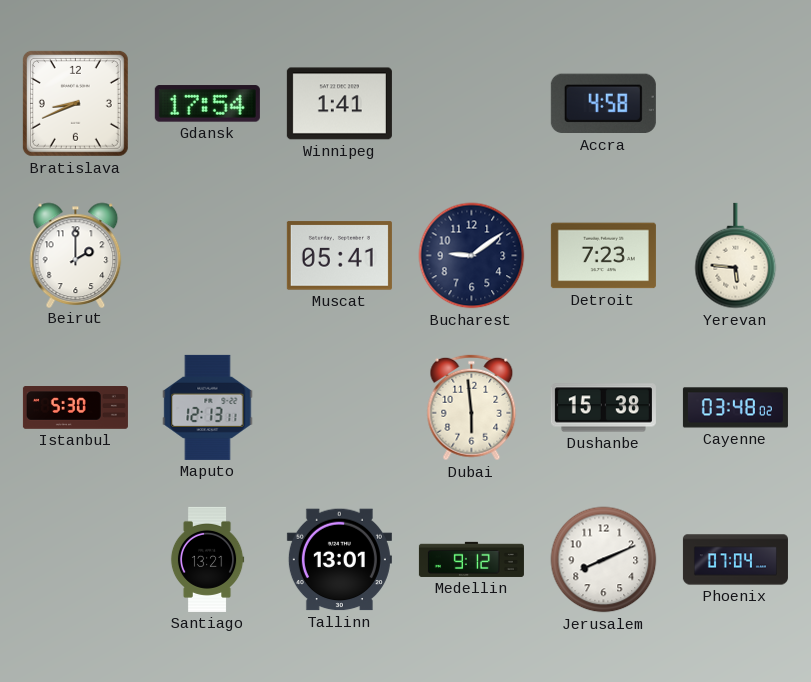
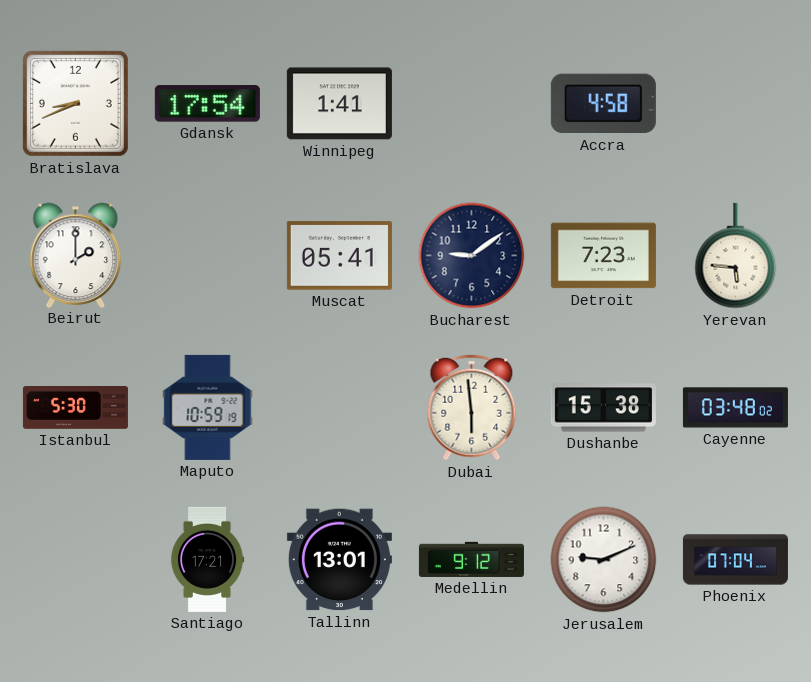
Maputo: 12:13 -> 10:59
Santiago: 13:21 -> 17:21
Jerusalem: 8:11 -> 9:11
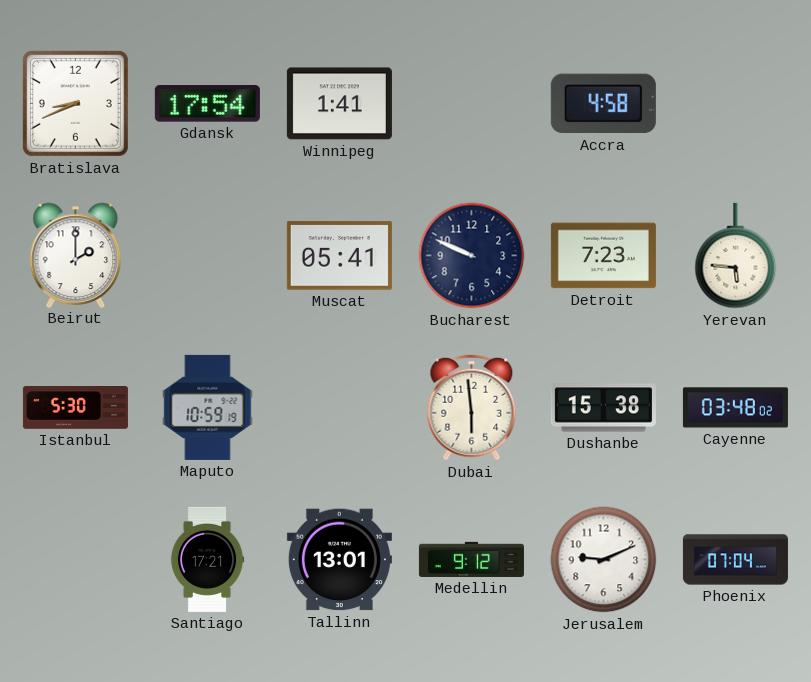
Bucharest: 9:09 -> 9:49
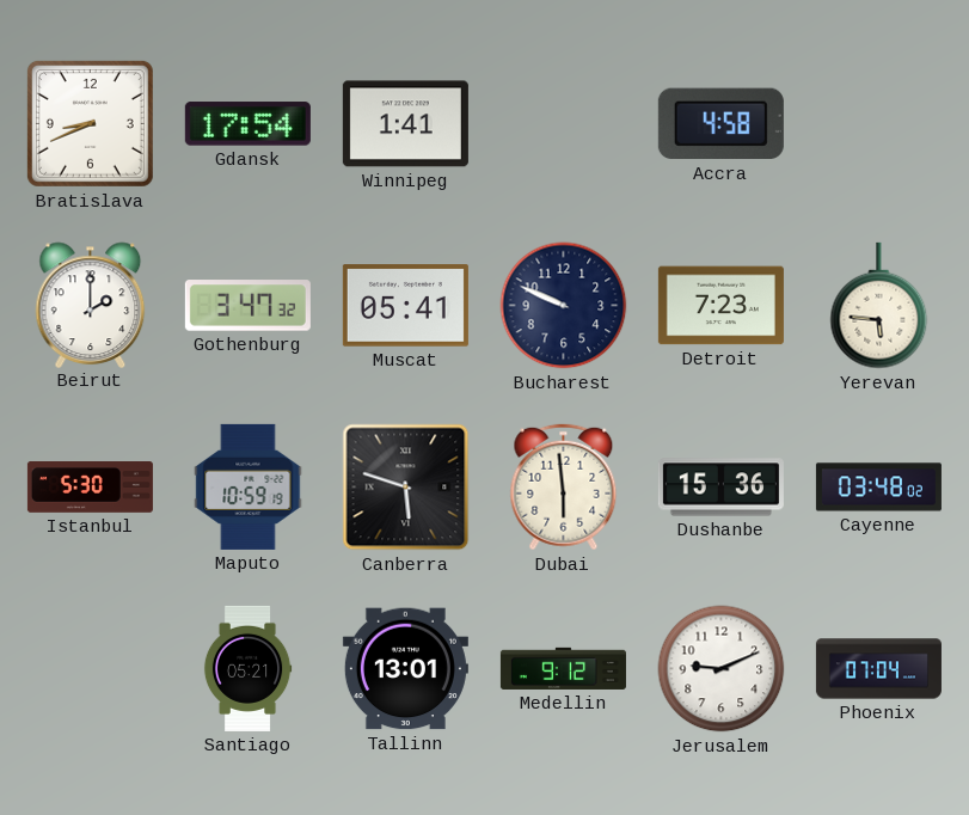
Gothenburg: none -> 3:47
Canberra: none -> 5:48
Dushanbe: 15:38 -> 15:36
Santiago: 17:21 -> 05:21
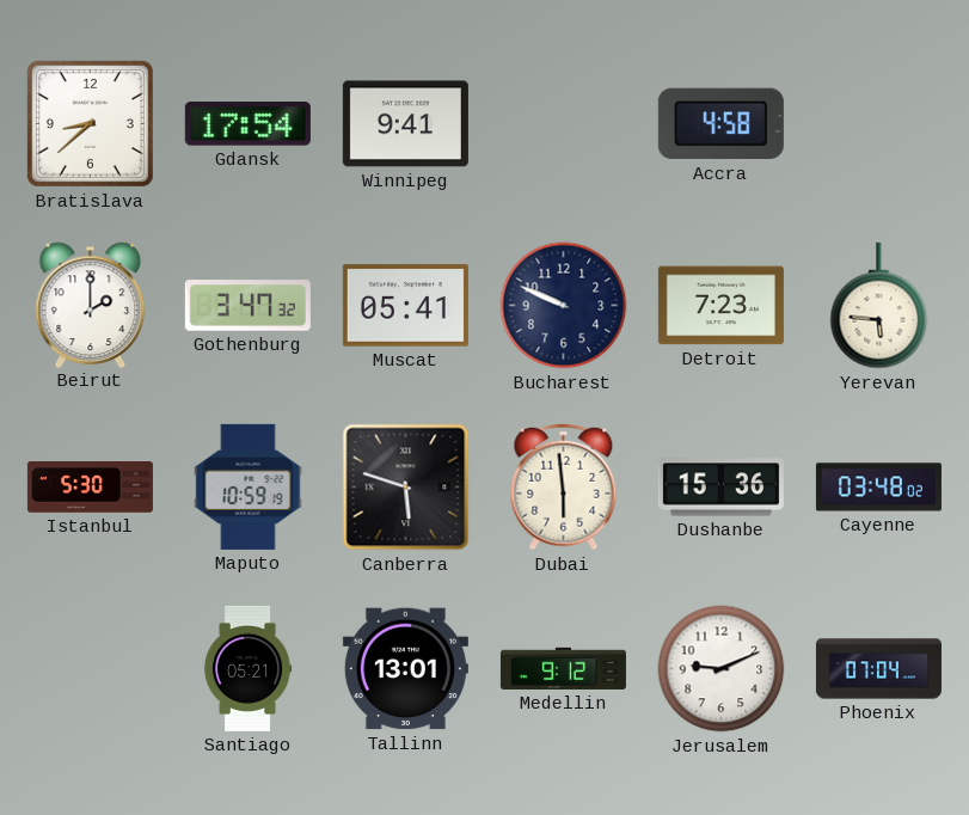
Bratislava: 8:41 -> 8:38
Winnipeg: 1:41 -> 9:41
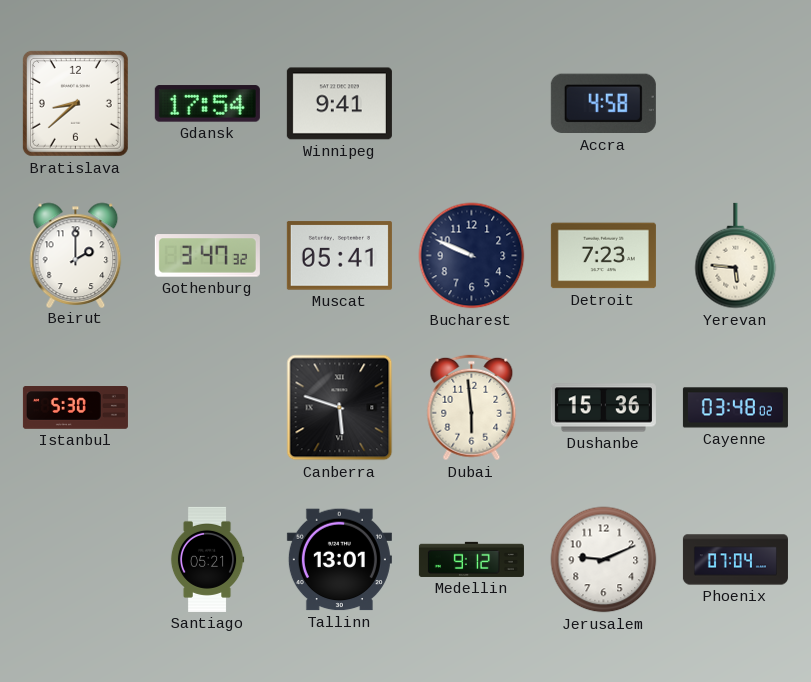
Maputo: 10:59 -> none
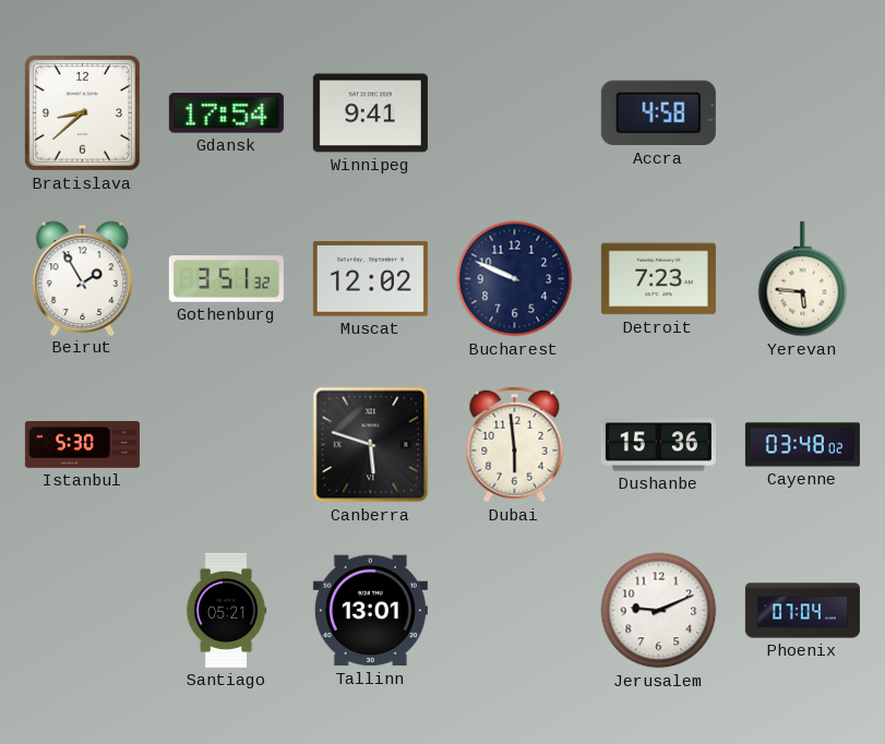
Beirut: 2:00 -> 1:55
Gothenburg: 3:47 -> 3:51
Muscat: 05:41 -> 12:02
Medellin: 9:12 -> none
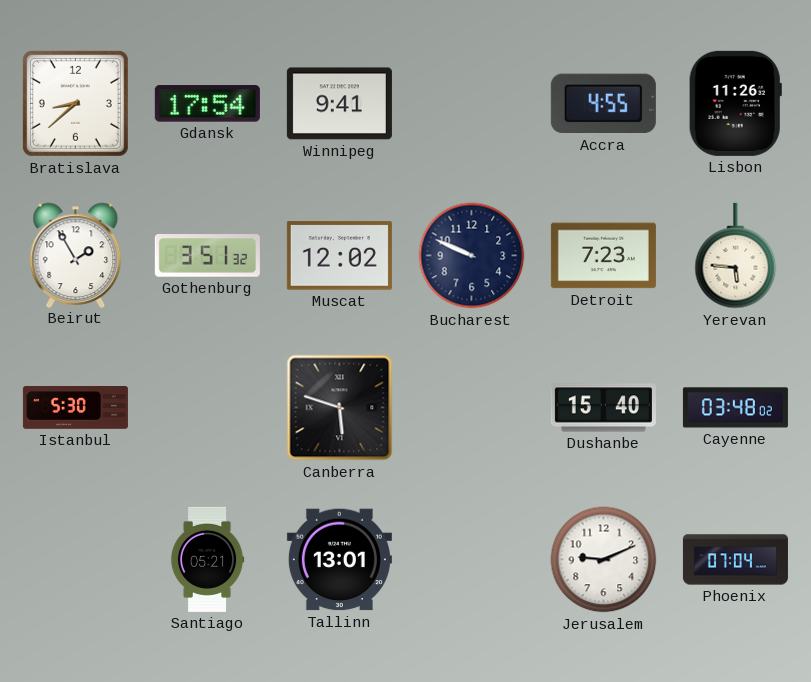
Accra: 4:58 -> 4:55
Lisbon: none -> 11:26
Dubai: 5:59 -> none
Dushanbe: 15:36 -> 15:40
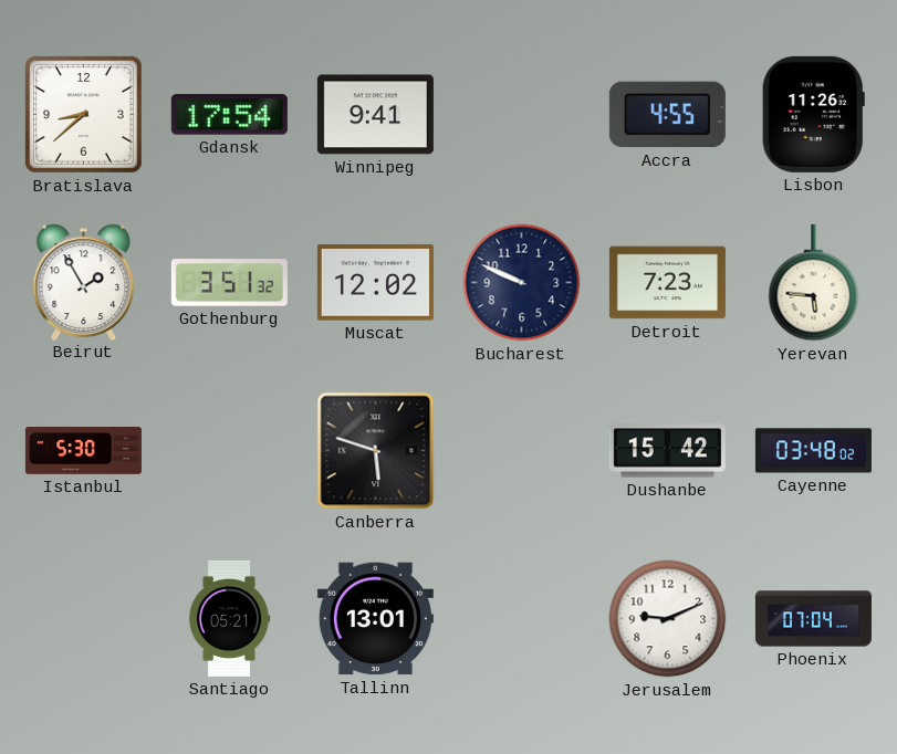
Dushanbe: 15:40 -> 15:42
